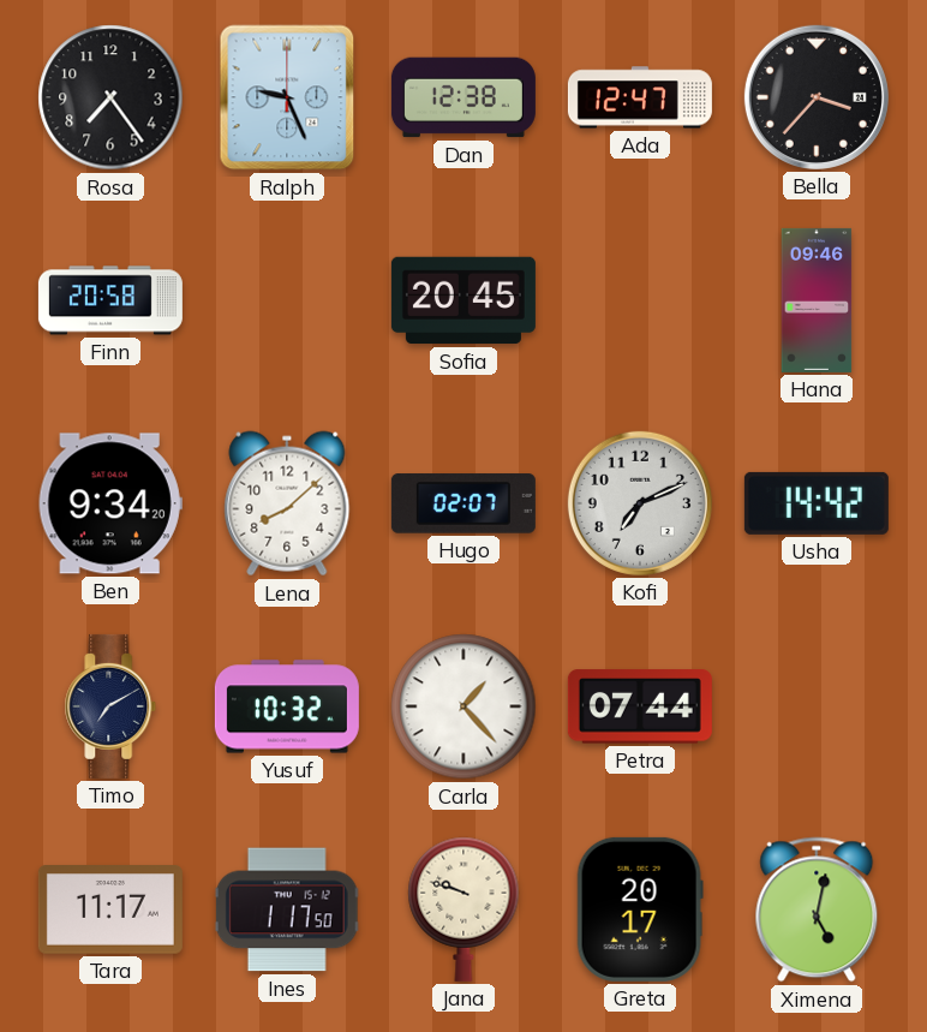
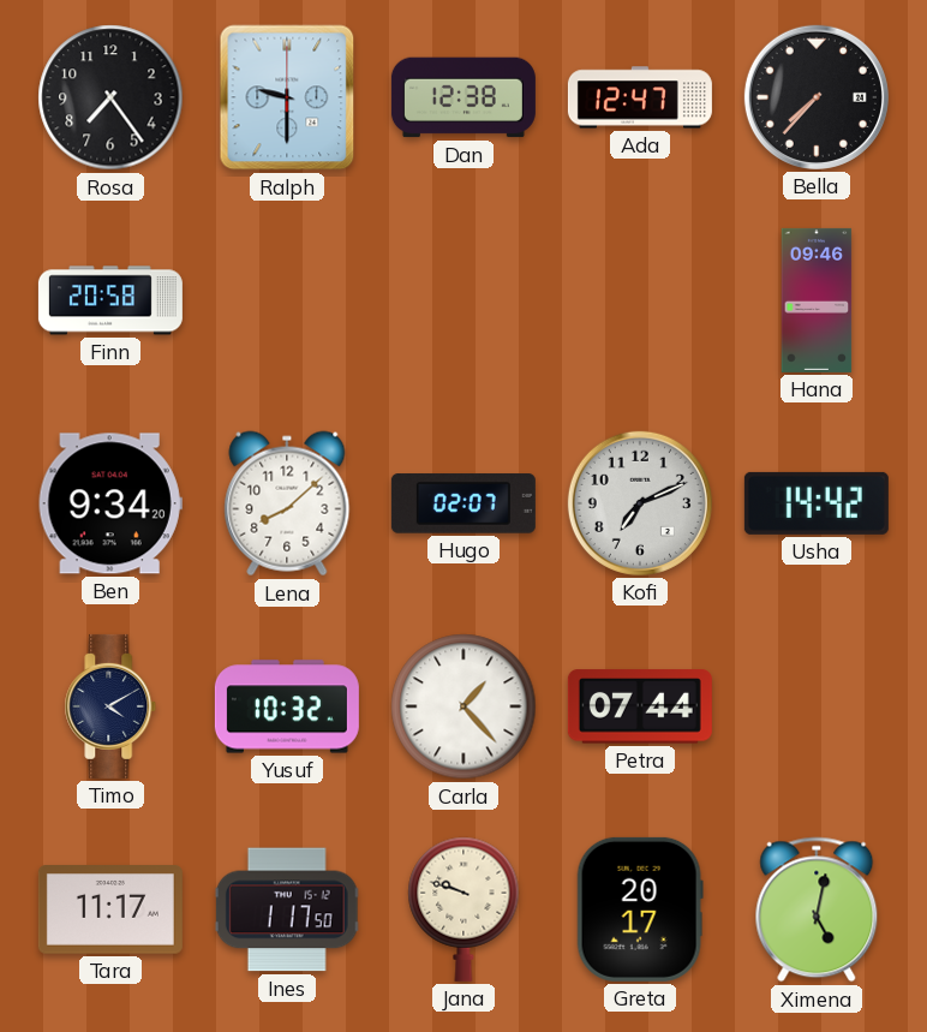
Ralph: 9:26 -> 9:30
Bella: 3:37 -> 7:37
Sofia: 20:45 -> none
Timo: 7:10 -> 4:10
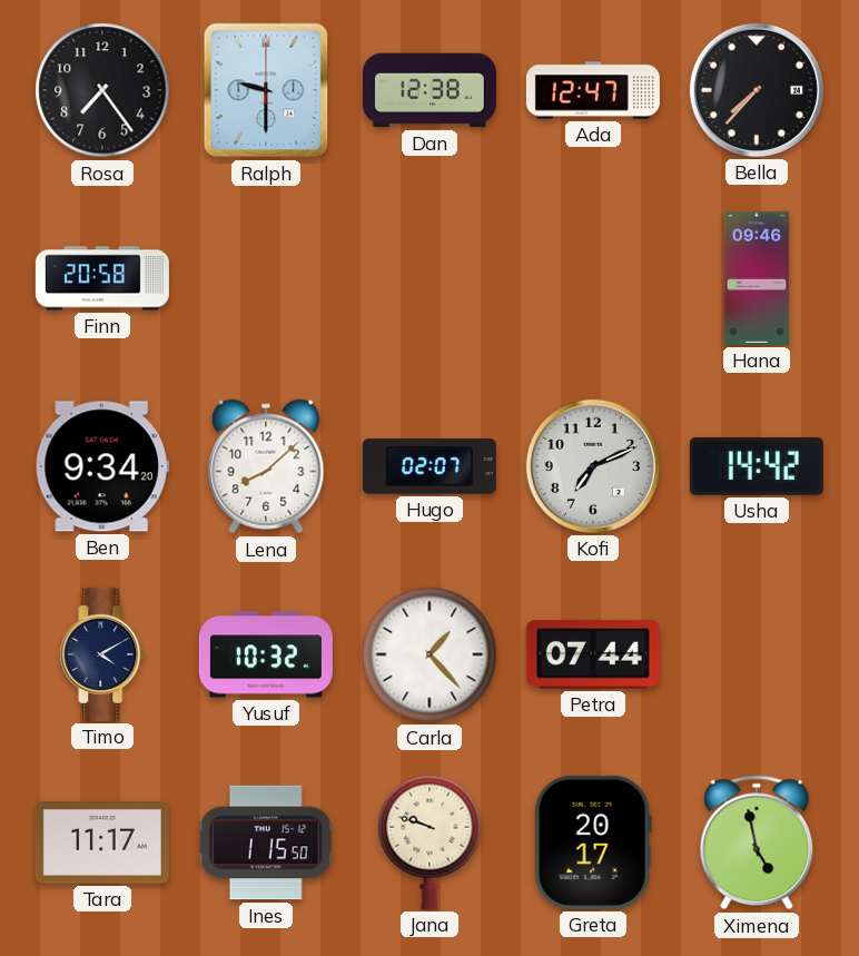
Ines: 1:17 -> 1:15
Ximena: 5:02 -> 4:58
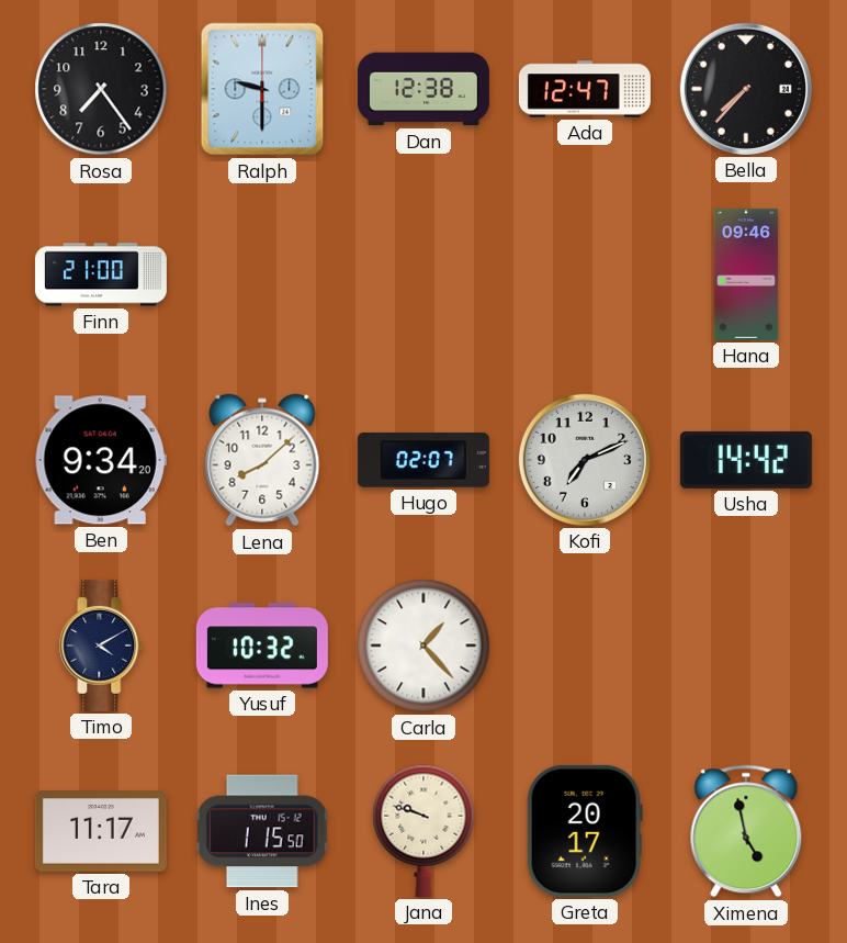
Finn: 20:58 -> 21:00
Petra: 07:44 -> none
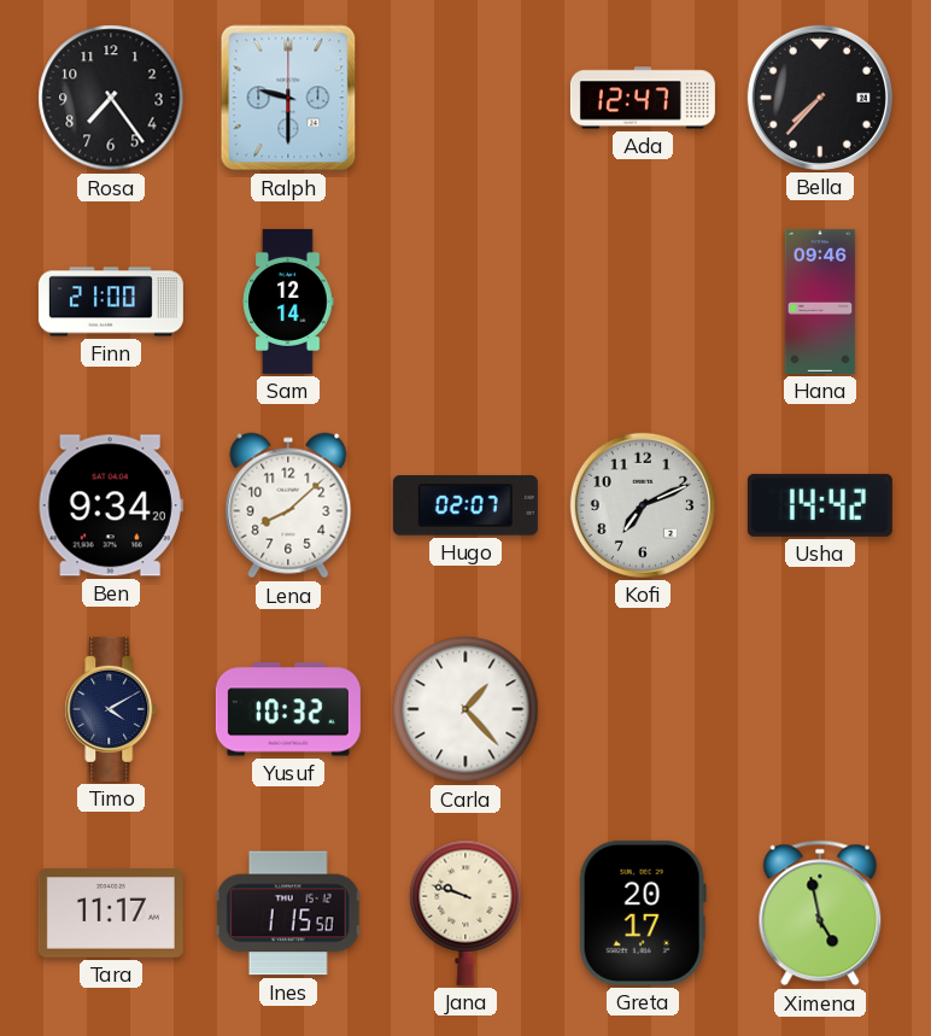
Dan: 12:38 -> none
Sam: none -> 12:14
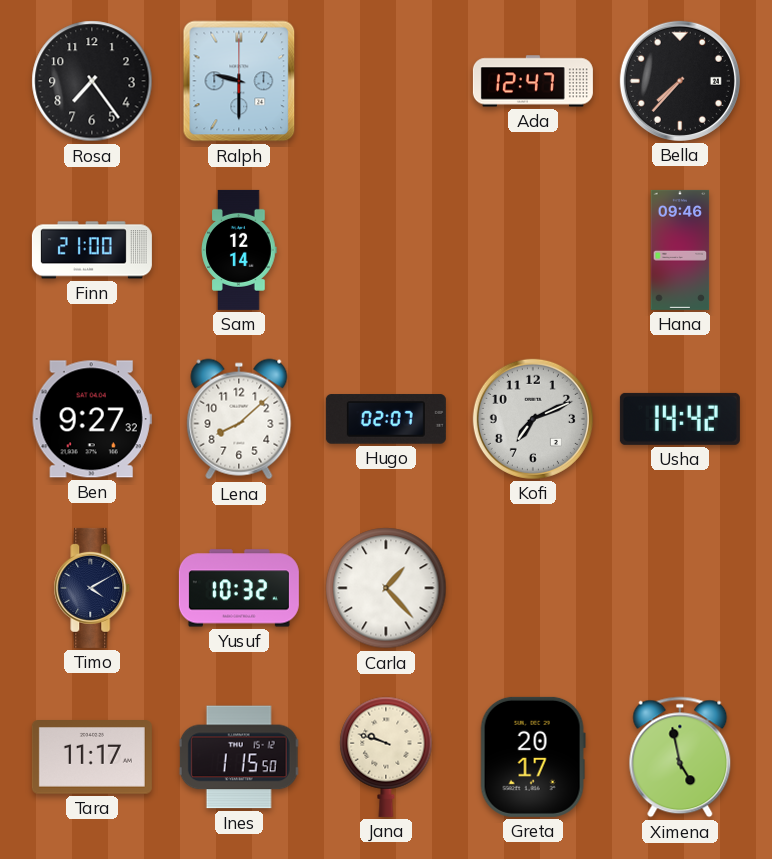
Ben: 9:34 -> 9:27
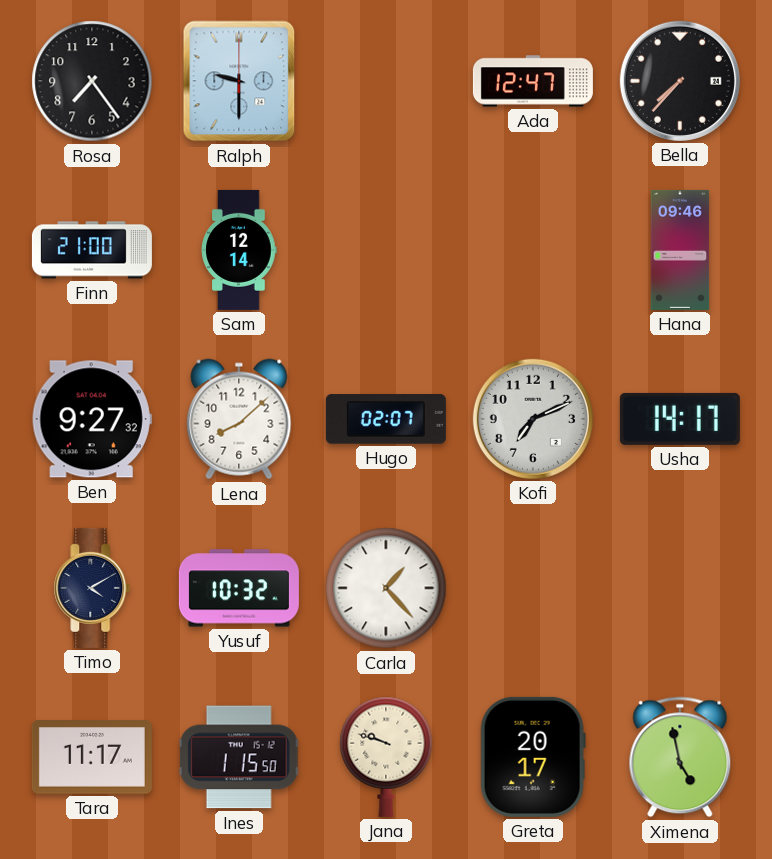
Usha: 14:42 -> 14:17
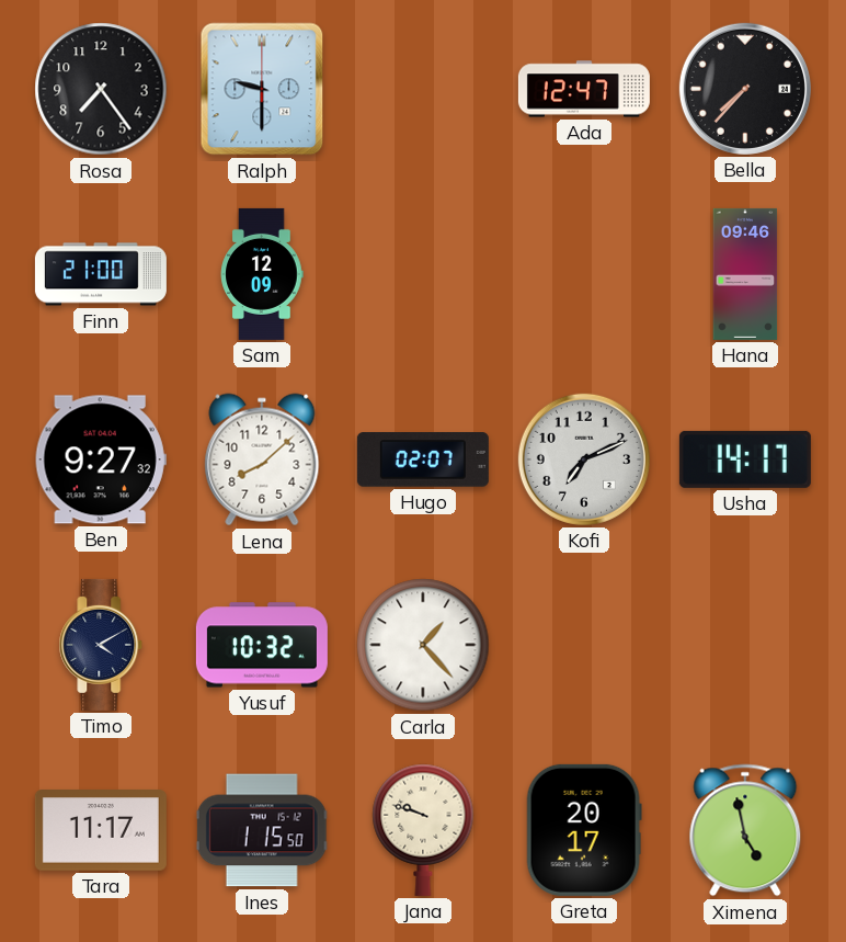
Sam: 12:14 -> 12:09
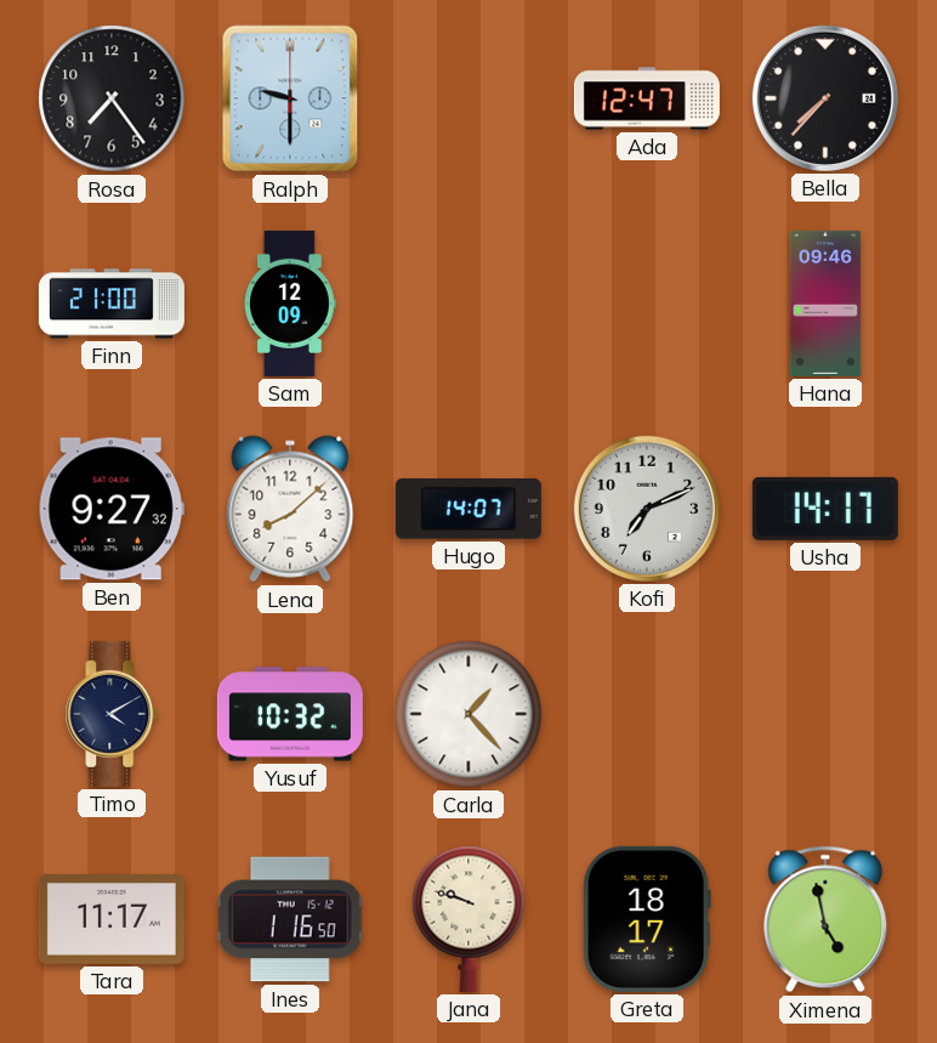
Hugo: 02:07 -> 14:07
Ines: 1:15 -> 1:16
Greta: 20:17 -> 18:17
